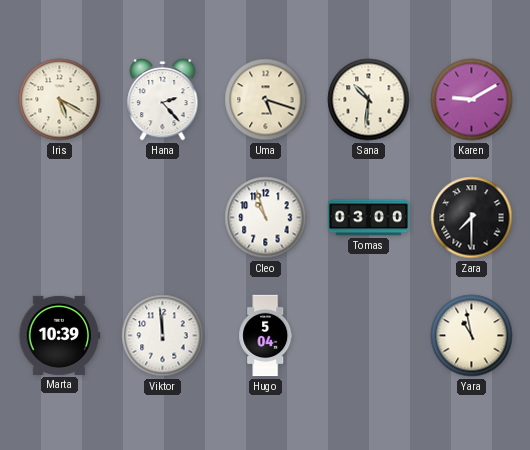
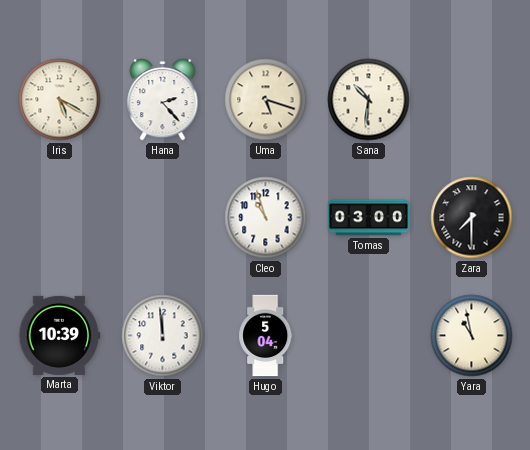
Karen: 9:10 -> none
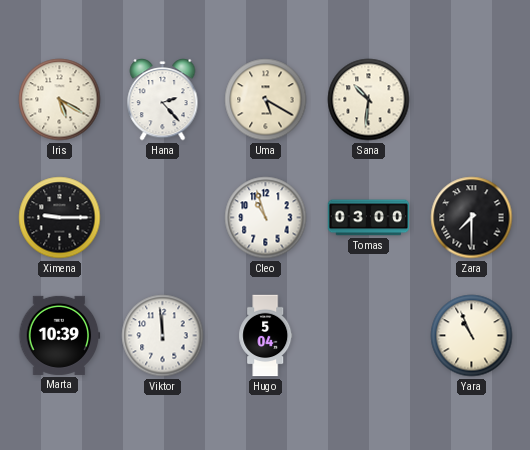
Uma: 5:18 -> 5:20
Ximena: none -> 9:15
Yara: 10:58 -> 10:56
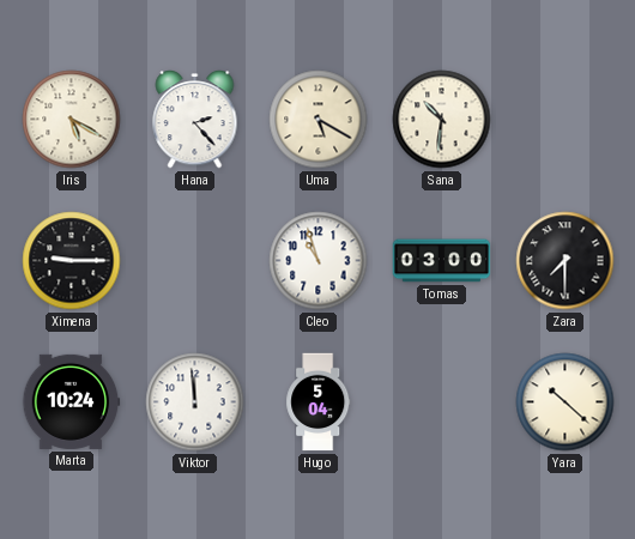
Marta: 10:39 -> 10:24
Yara: 10:56 -> 10:22
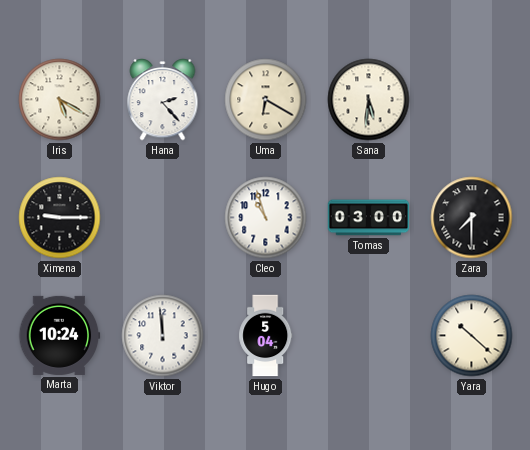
Uma: 5:20 -> 6:20
Sana: 10:31 -> 5:31
